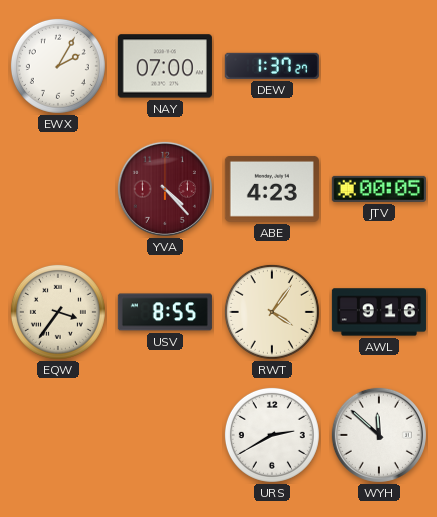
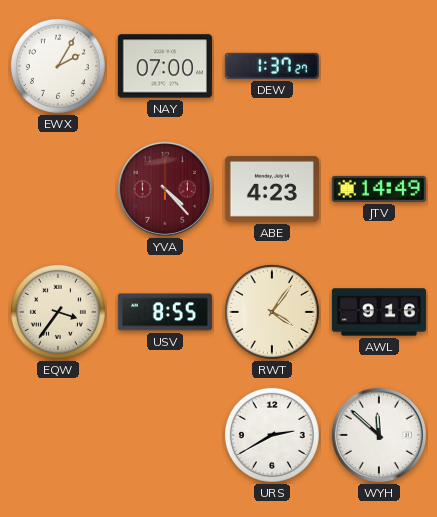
JTV: 00:05 -> 14:49
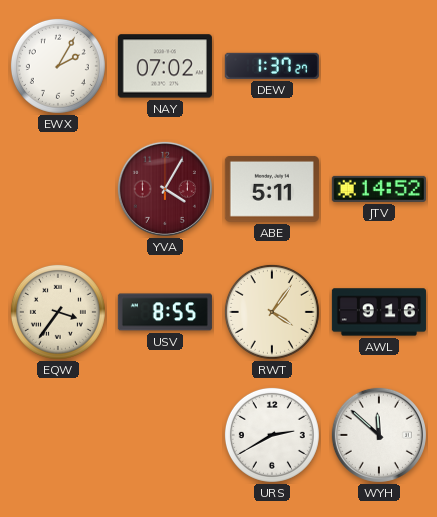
NAY: 07:00 -> 07:02
YVA: 4:23 -> 4:05
ABE: 4:23 -> 5:11
JTV: 14:49 -> 14:52
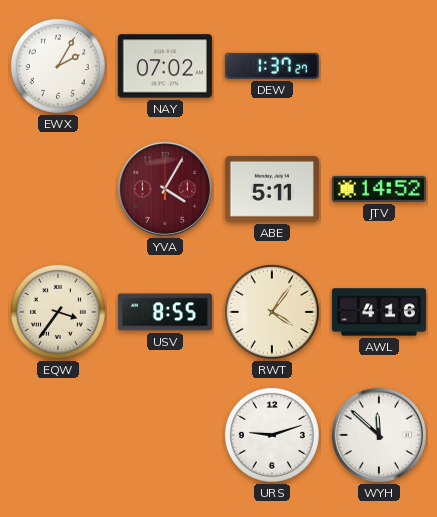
AWL: 9:16 -> 4:16
URS: 2:40 -> 9:12
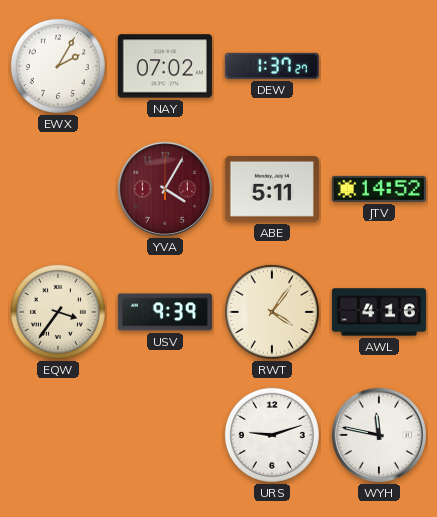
USV: 8:55 -> 9:39
WYH: 11:52 -> 11:47
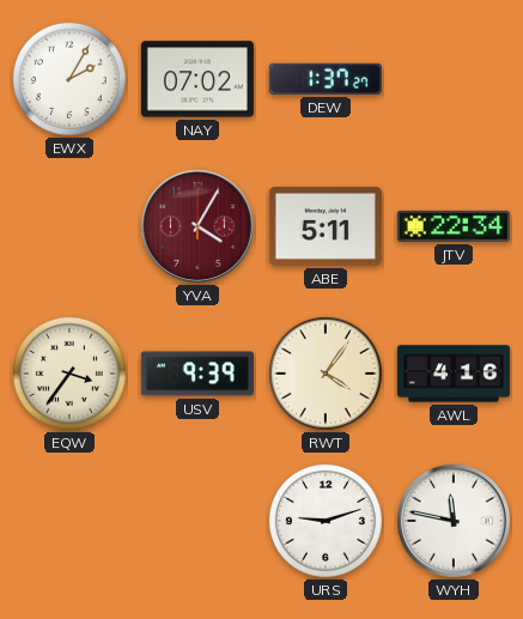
JTV: 14:52 -> 22:34
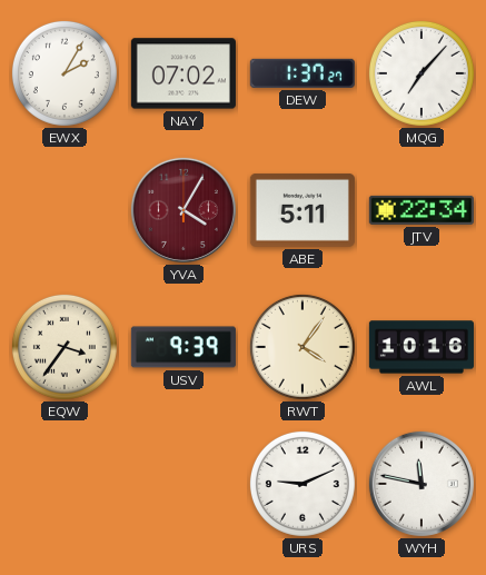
MQG: none -> 7:07
AWL: 4:16 -> 10:16
URS: 9:12 -> 9:11
